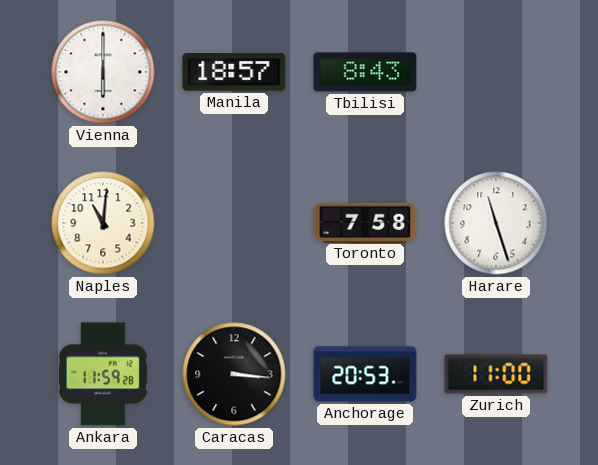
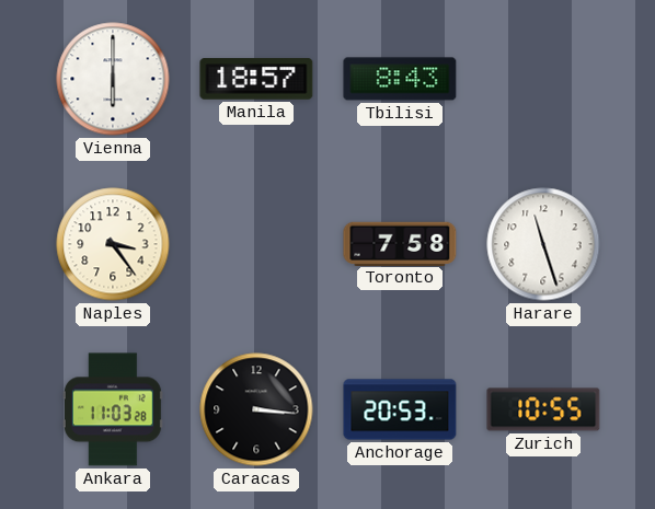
Naples: 11:01 -> 3:24
Ankara: 11:59 -> 11:03
Zurich: 11:00 -> 10:55
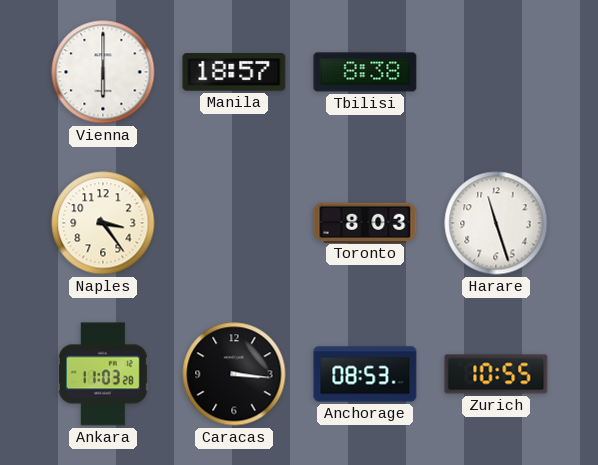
Tbilisi: 8:43 -> 8:38
Toronto: 7:58 -> 8:03
Anchorage: 20:53 -> 08:53
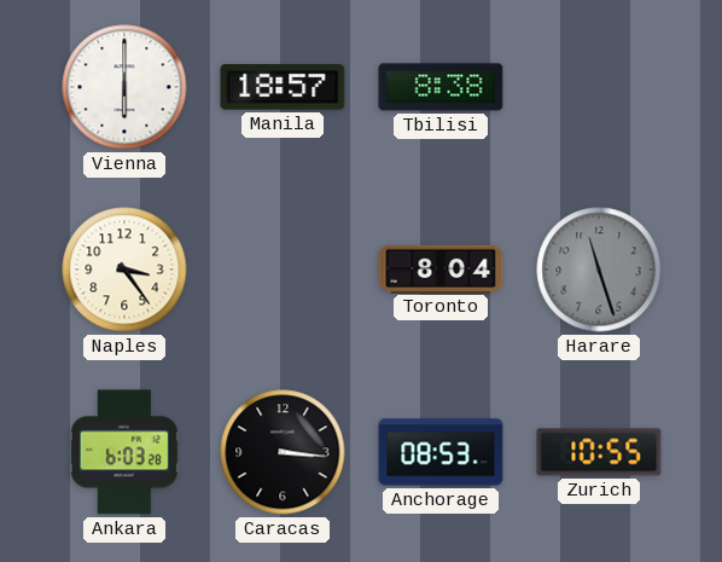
Toronto: 8:03 -> 8:04
Harare dial: white -> grey
Ankara: 11:03 -> 6:03
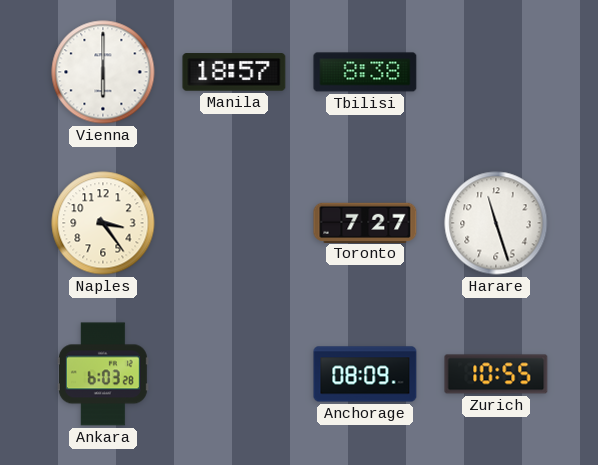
Toronto: 8:04 -> 7:27
Harare dial: grey -> white
Caracas: 3:16 -> none
Anchorage: 08:53 -> 08:09
